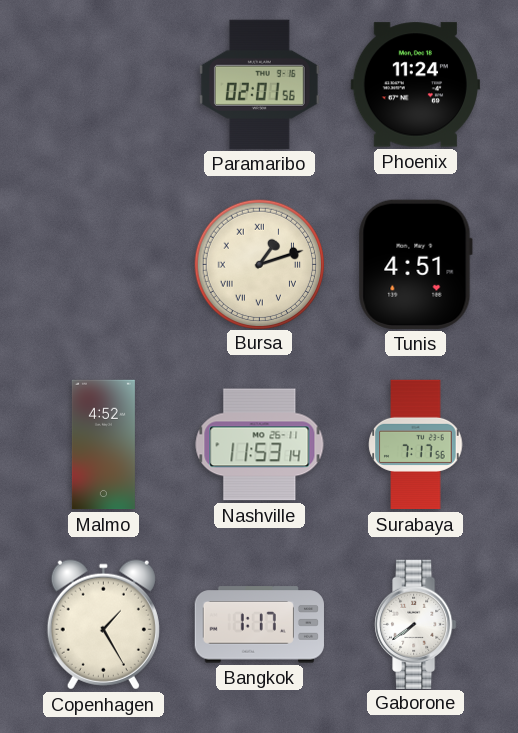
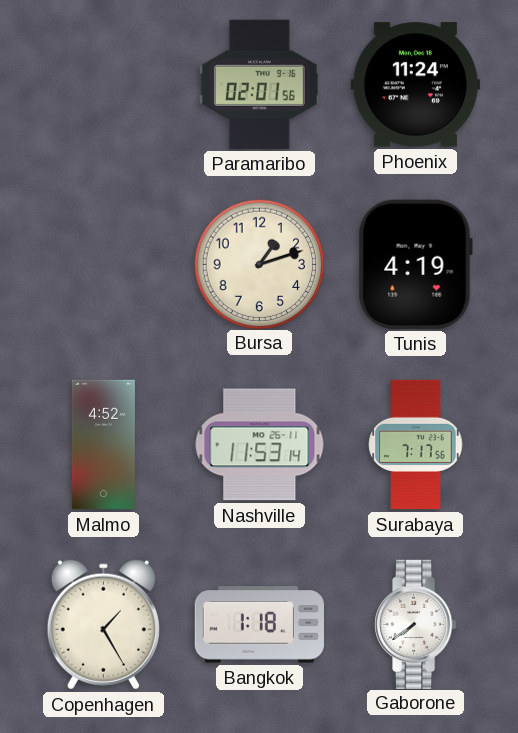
Bursa numerals: Roman -> Arabic
Tunis: 4:51 -> 4:19
Bangkok: 1:17 -> 1:18
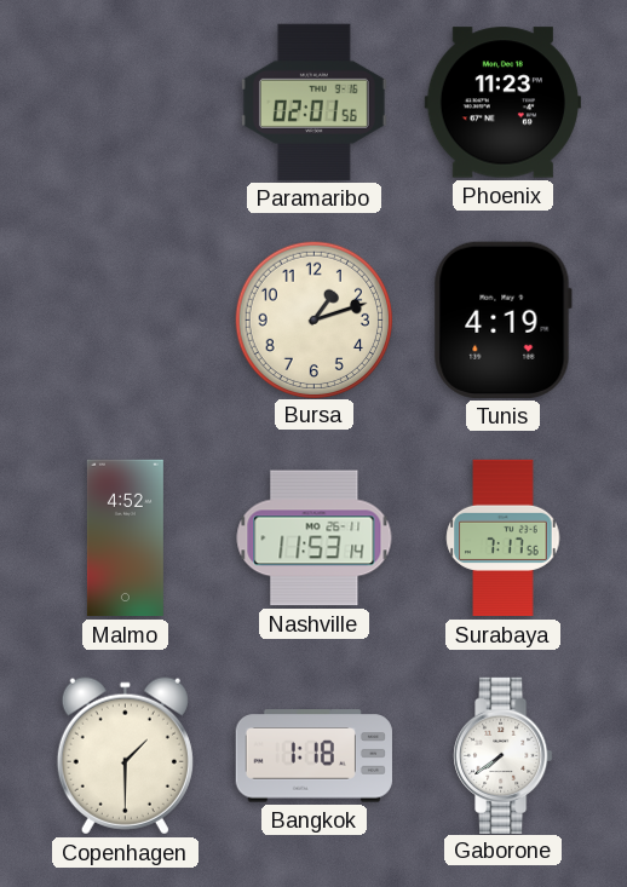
Phoenix: 11:24 -> 11:23
Copenhagen: 1:25 -> 1:30
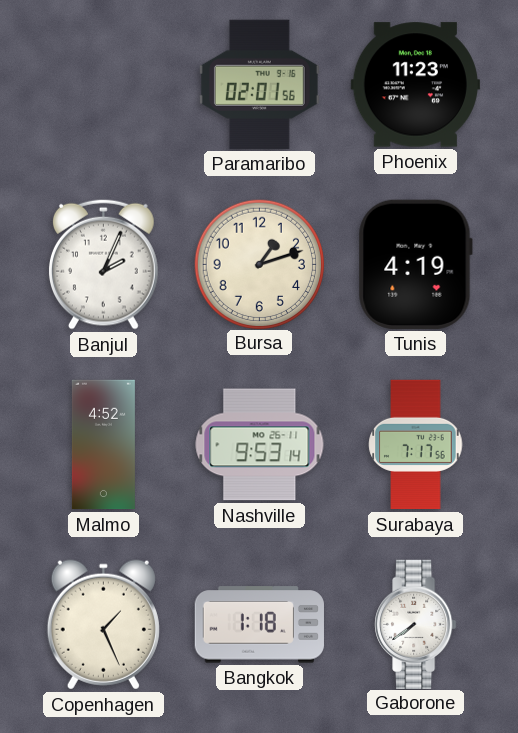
Banjul: none -> 2:04
Nashville: 11:53 -> 9:53
Copenhagen: 1:30 -> 1:26
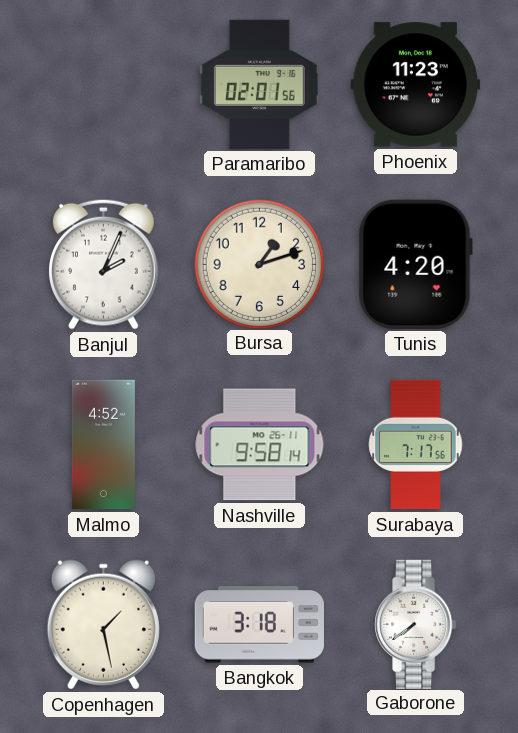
Tunis: 4:19 -> 4:20
Nashville: 9:53 -> 9:58
Copenhagen: 1:26 -> 1:28
Bangkok: 1:18 -> 3:18
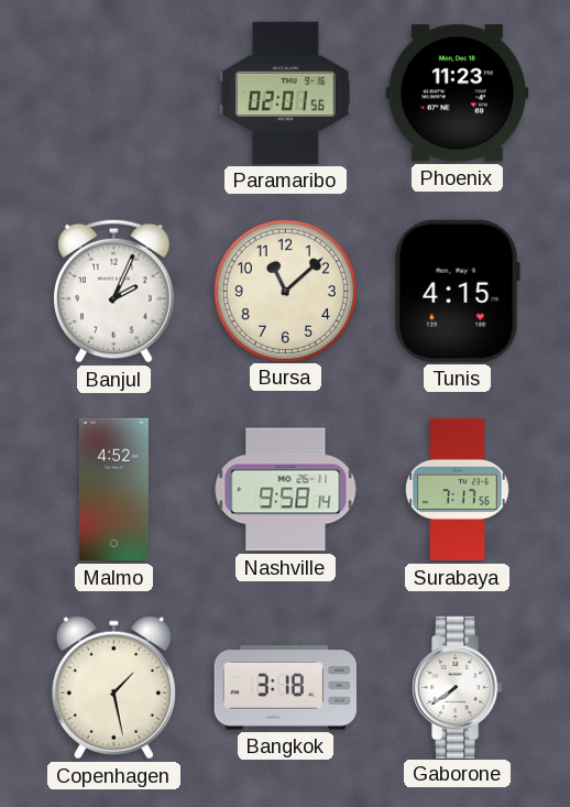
Bursa: 1:12 -> 11:08
Tunis: 4:20 -> 4:15
